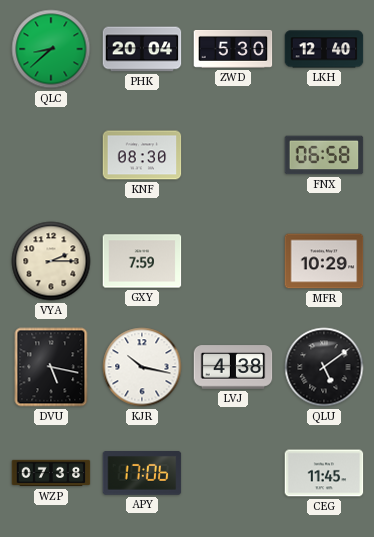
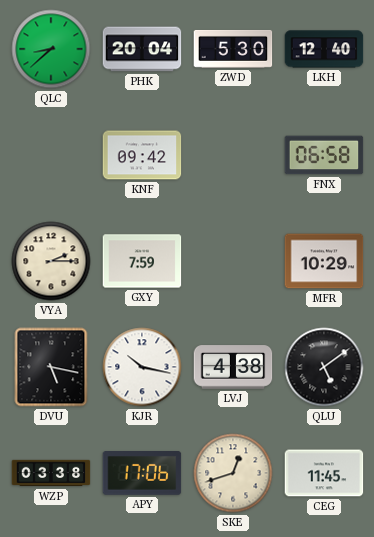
KNF: 08:30 -> 09:42
WZP: 07:38 -> 03:38
SKE: none -> 12:42
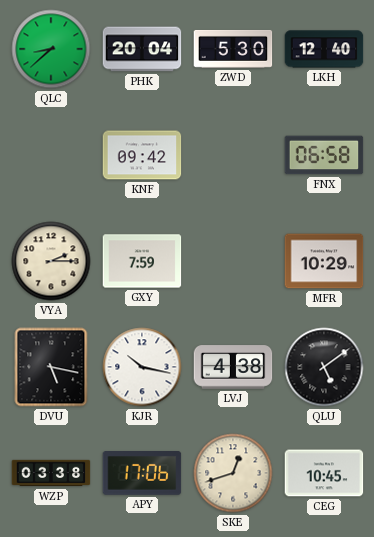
CEG: 11:45 -> 10:45
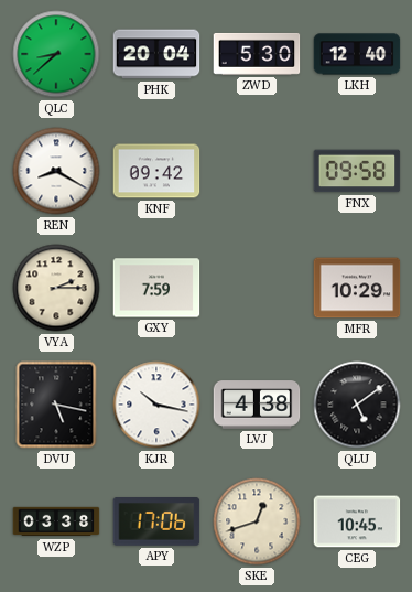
REN: none -> 8:20
FNX: 06:58 -> 09:58
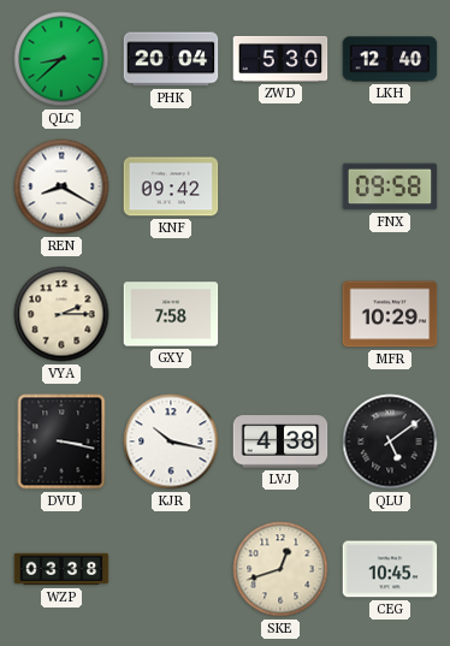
GXY: 7:59 -> 7:58
DVU: 5:17 -> 3:17
APY: 17:06 -> none
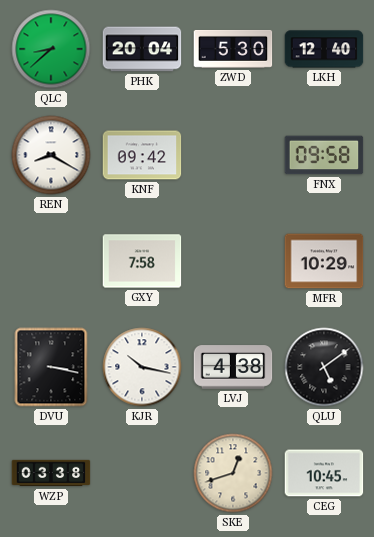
VYA: 2:15 -> none
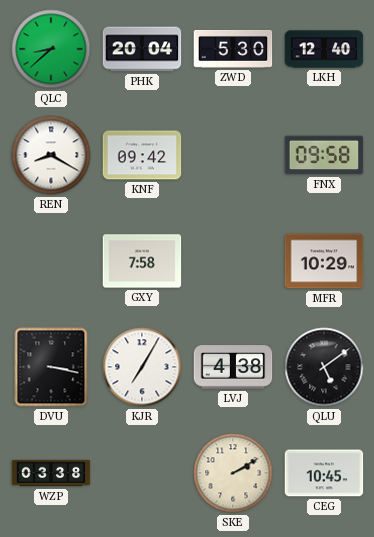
KJR: 10:17 -> 7:05
SKE: 12:42 -> 2:10
